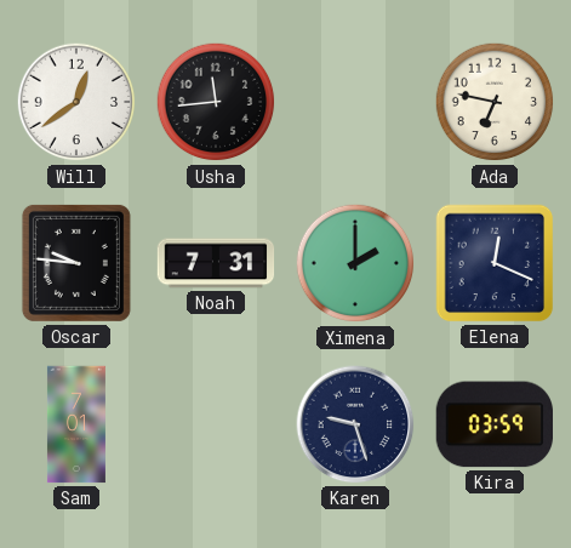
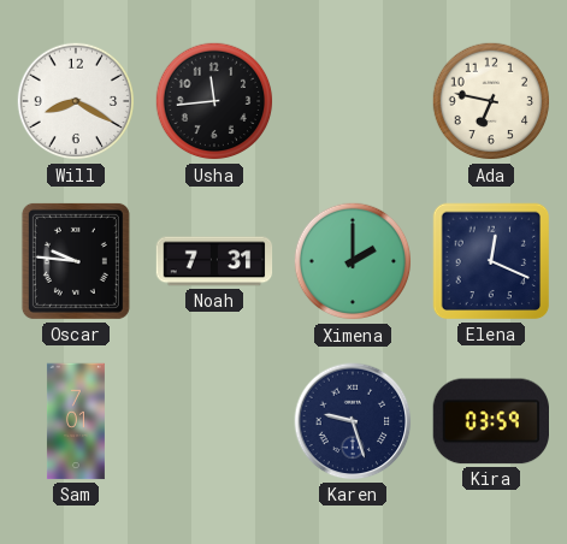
Will: 12:39 -> 8:20
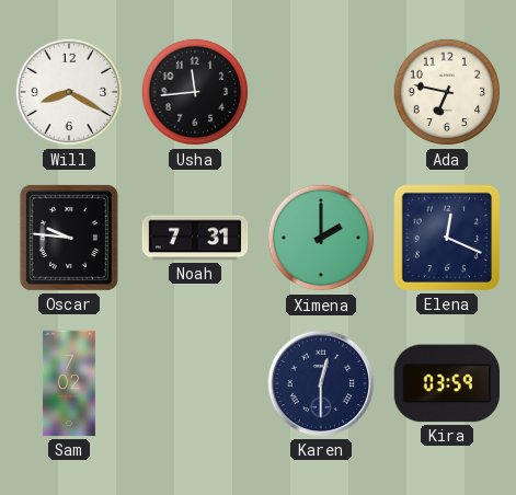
Sam: 7:01 -> 7:02
Karen: 9:27 -> 12:30
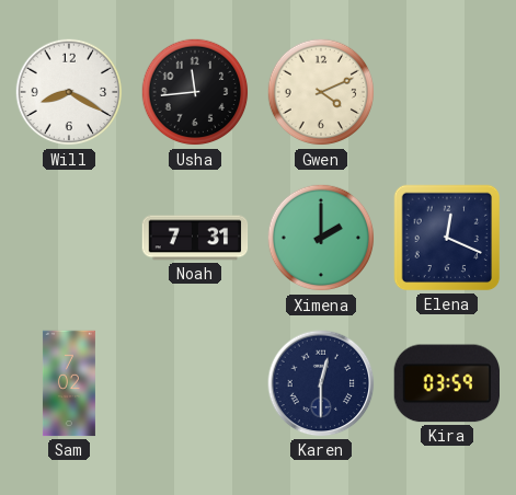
Gwen: none -> 4:11
Ada: 6:47 -> none
Oscar: 9:46 -> none
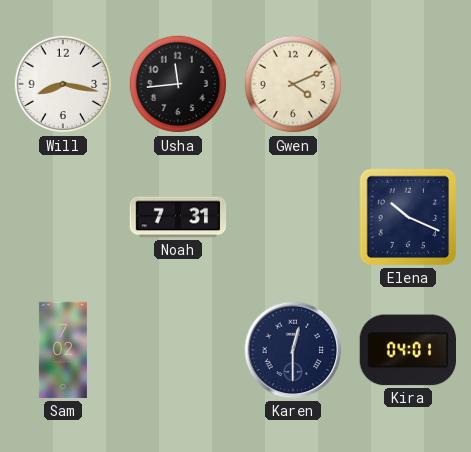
Will: 8:20 -> 8:17
Ximena: 2:00 -> none
Elena: 12:19 -> 10:19
Kira: 03:59 -> 04:01
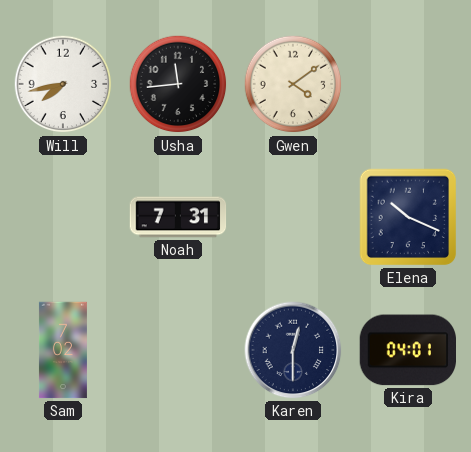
Will: 8:17 -> 7:43
Gwen: 4:11 -> 4:09
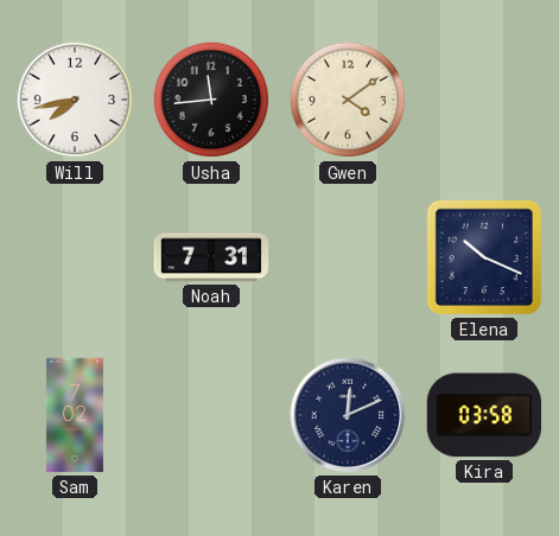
Karen: 12:30 -> 12:11
Kira: 04:01 -> 03:58
